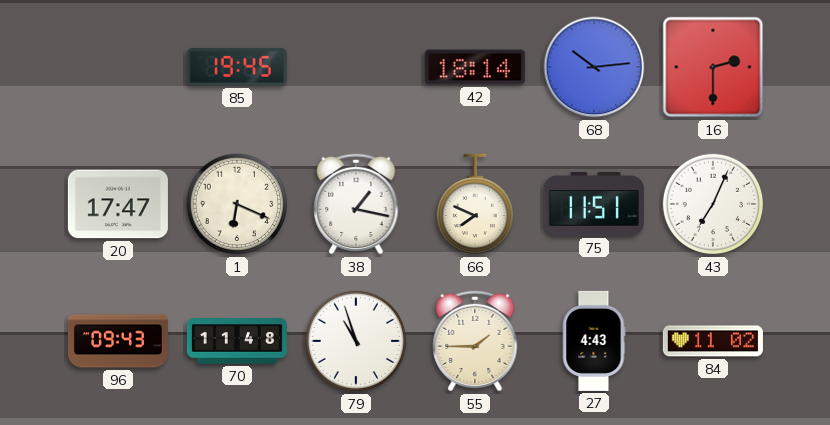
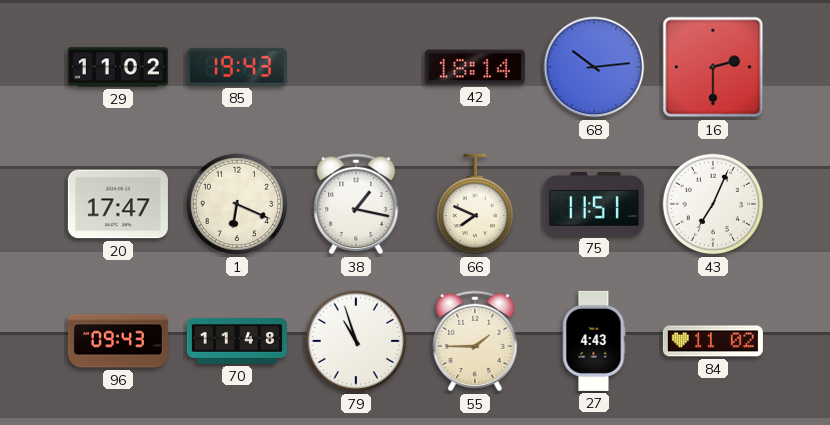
29: none -> 11:02
85: 19:45 -> 19:43
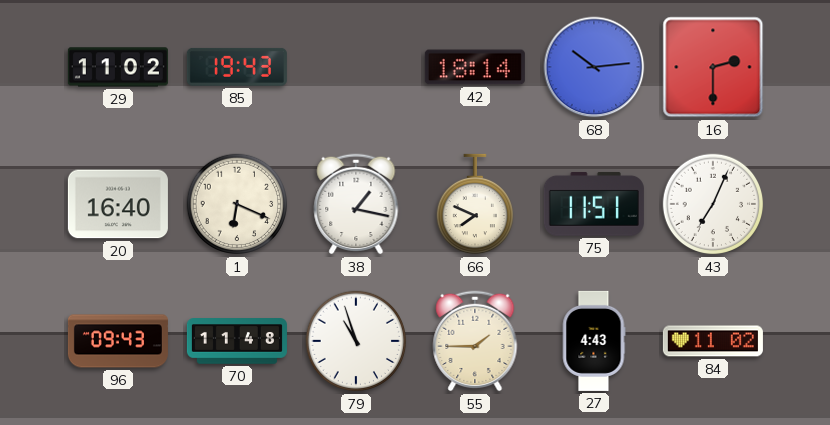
20: 17:47 -> 16:40
